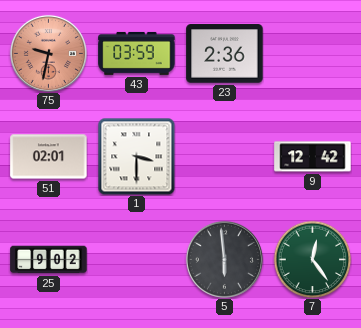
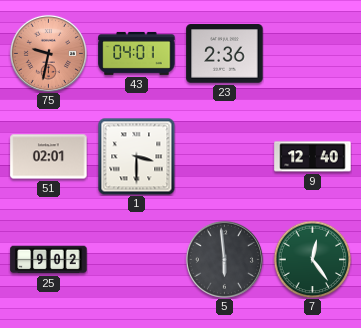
43: 03:59 -> 04:01
9: 12:42 -> 12:40
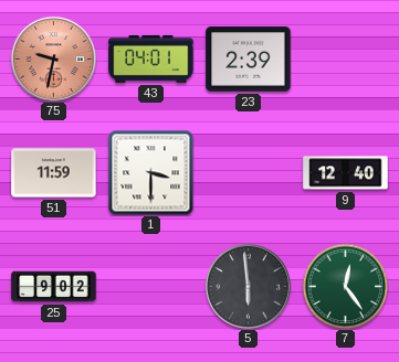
23: 2:36 -> 2:39
51: 02:01 -> 11:59
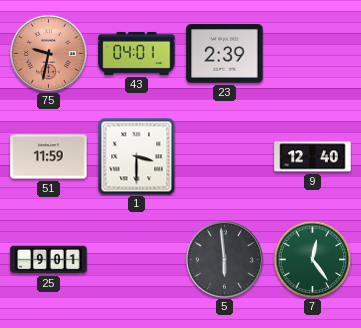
25: 9:02 -> 9:01
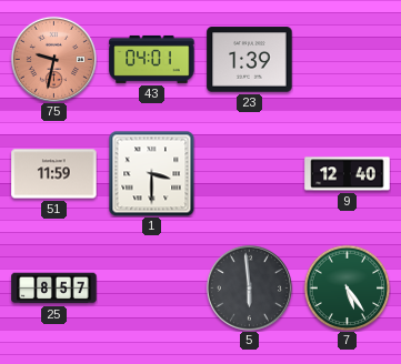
23: 2:39 -> 1:39
25: 9:01 -> 8:57
7: 12:24 -> 5:24
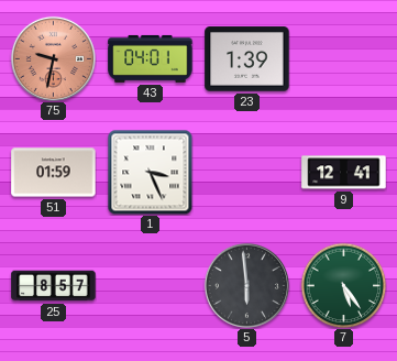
51: 11:59 -> 01:59
1: 3:30 -> 3:26
9: 12:40 -> 12:41
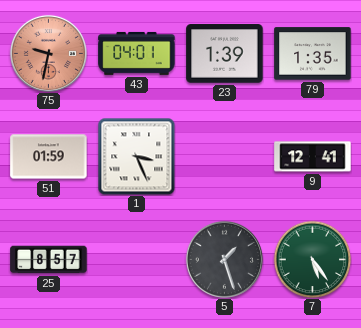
79: none -> 1:35
5: 5:59 -> 1:27
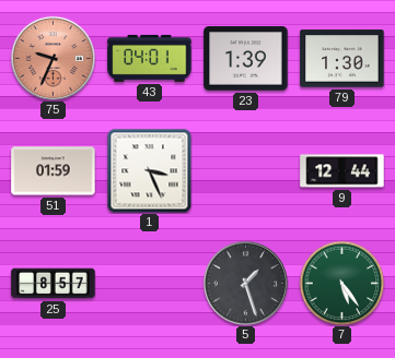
75: 9:32 -> 9:34
79: 1:35 -> 1:30
9: 12:41 -> 12:44
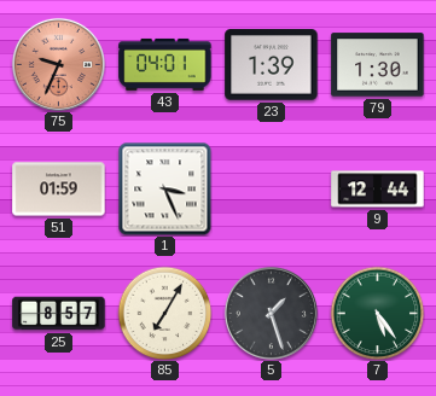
85: none -> 7:05
